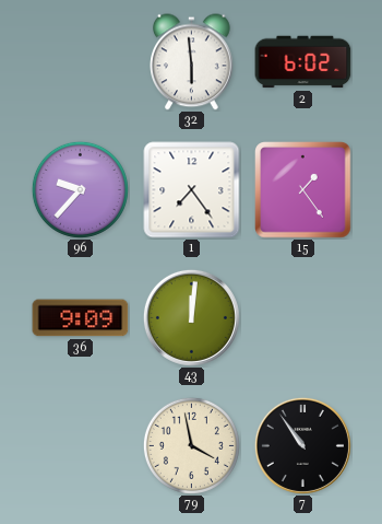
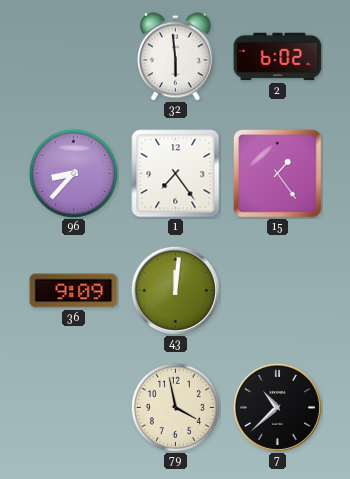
96: 9:37 -> 8:37
7: 10:54 -> 10:38
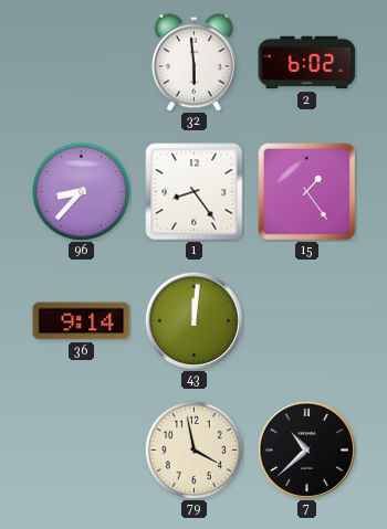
1: 7:24 -> 8:24
36: 9:09 -> 9:14
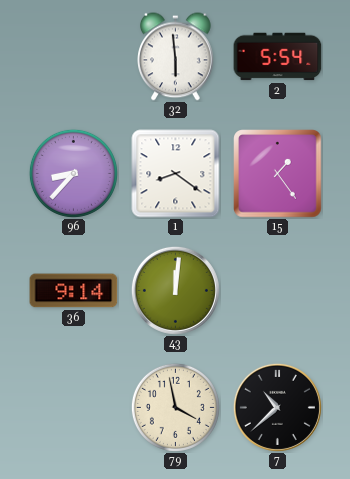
2: 6:02 -> 5:54
1: 8:24 -> 8:21
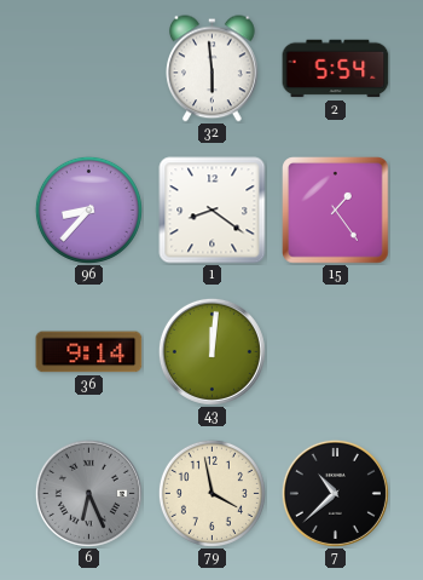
6: none -> 6:26
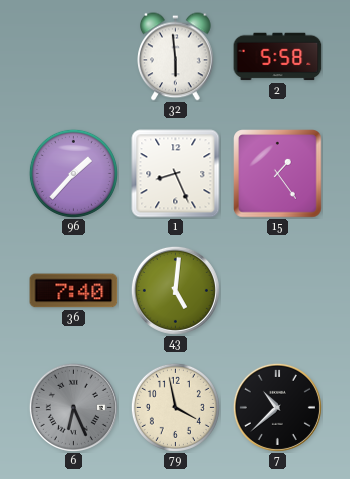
2: 5:54 -> 5:58
96: 8:37 -> 1:37
1: 8:21 -> 8:26
36: 9:14 -> 7:40
43: 12:01 -> 5:01
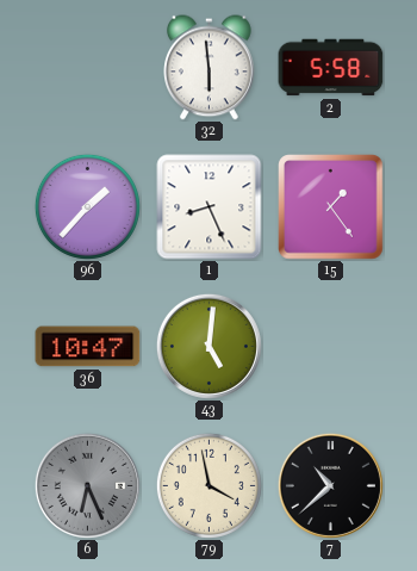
36: 7:40 -> 10:47
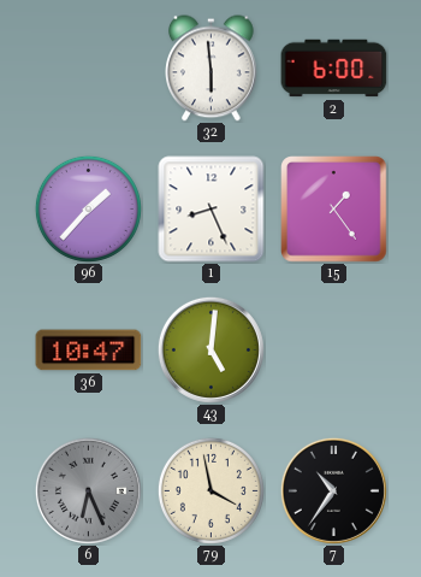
2: 5:58 -> 6:00
7: 10:38 -> 10:36
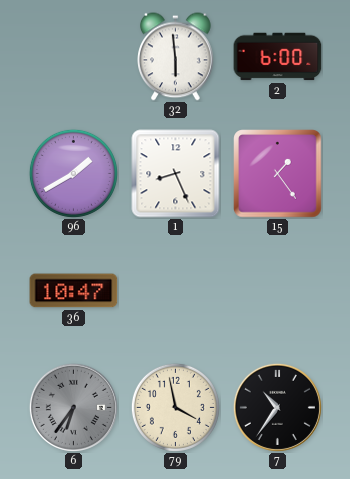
96: 1:37 -> 1:40
43: 5:01 -> none
6: 6:26 -> 6:36
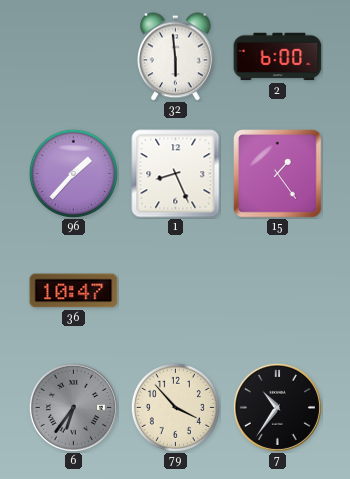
96: 1:40 -> 1:37
79: 3:58 -> 3:53
